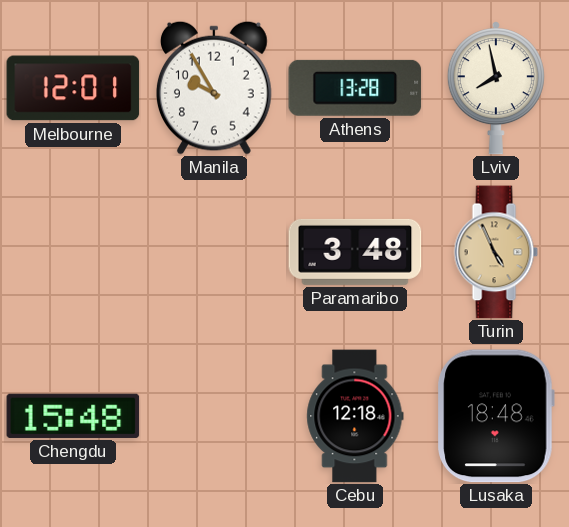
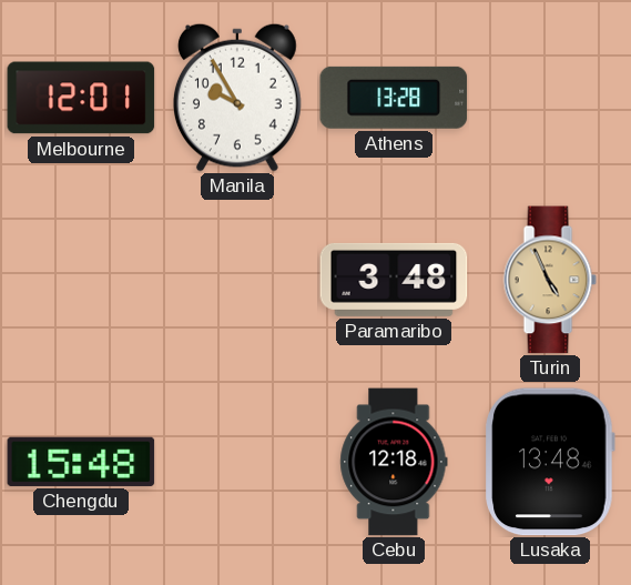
Lviv: 7:58 -> none
Lusaka: 18:48 -> 13:48
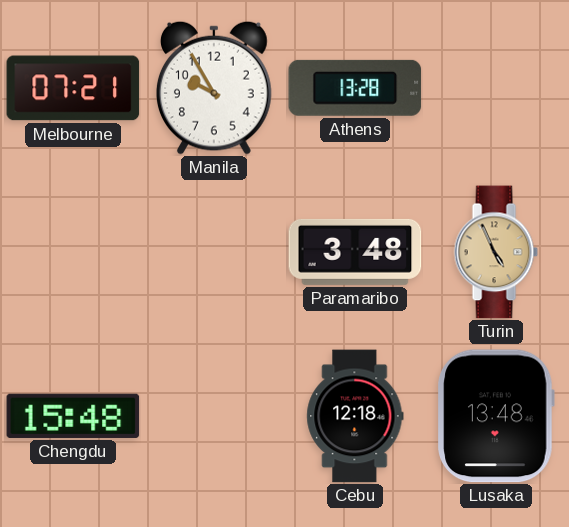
Melbourne: 12:01 -> 07:21
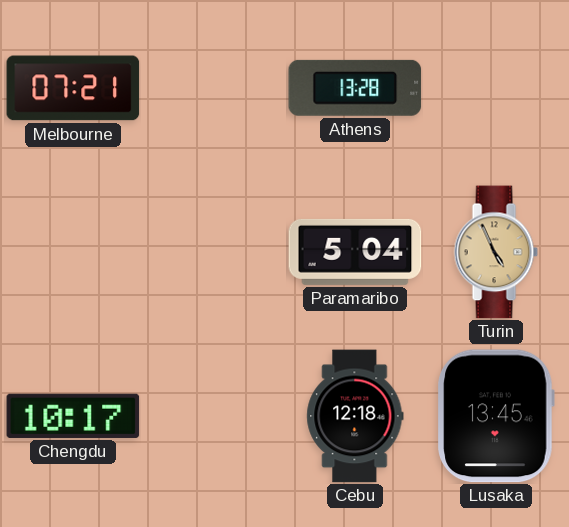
Manila: 9:55 -> none
Paramaribo: 3:48 -> 5:04
Chengdu: 15:48 -> 10:17
Lusaka: 13:48 -> 13:45
